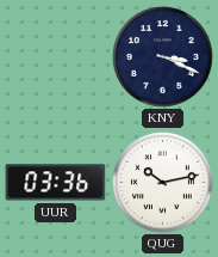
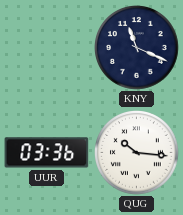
KNY: 3:19 -> 11:19
QUG: 10:13 -> 10:16
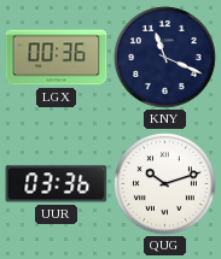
LGX: none -> 00:36
QUG: 10:16 -> 10:12
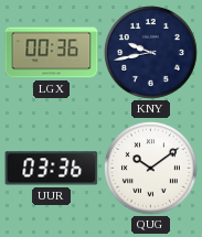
KNY: 11:19 -> 9:43
QUG: 10:12 -> 10:09
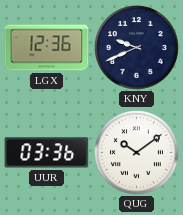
LGX: 00:36 -> 12:36
KNY: 9:43 -> 9:41
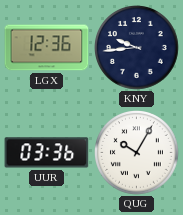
KNY: 9:41 -> 9:44
QUG: 10:09 -> 10:05
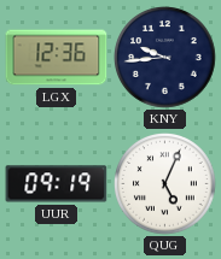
UUR: 03:36 -> 09:19
QUG: 10:05 -> 5:04
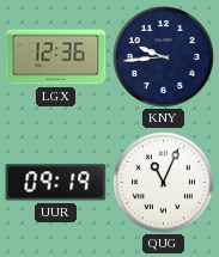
QUG: 5:04 -> 11:04
